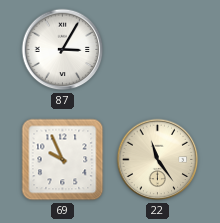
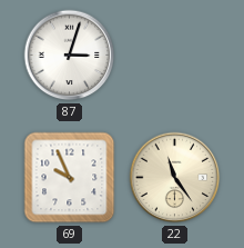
87: 3:05 -> 3:03
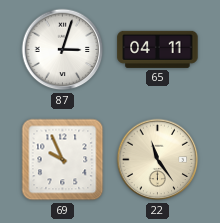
65: none -> 04:11
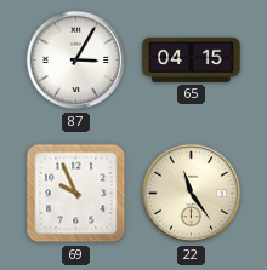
87: 3:03 -> 3:05
65: 04:11 -> 04:15
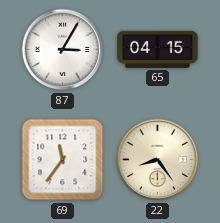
69: 9:56 -> 11:36
22: 11:24 -> 8:24
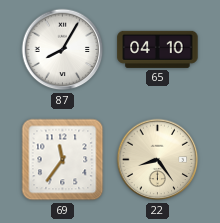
87: 3:05 -> 8:05
65: 04:15 -> 04:10
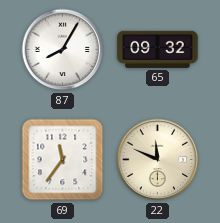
65: 04:10 -> 09:32
22: 8:24 -> 11:49
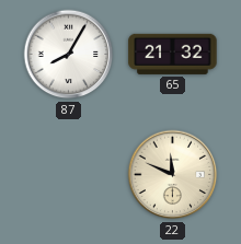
65: 09:32 -> 21:32
69: 11:36 -> none
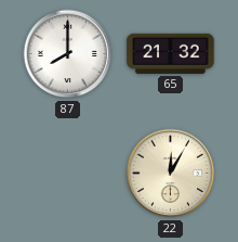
87: 8:05 -> 8:00
22: 11:49 -> 12:05
